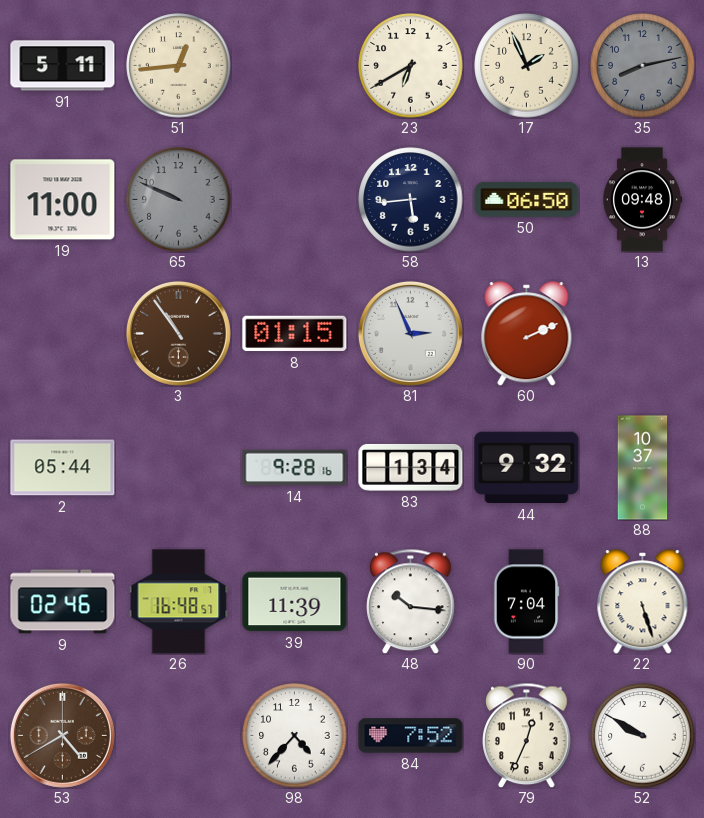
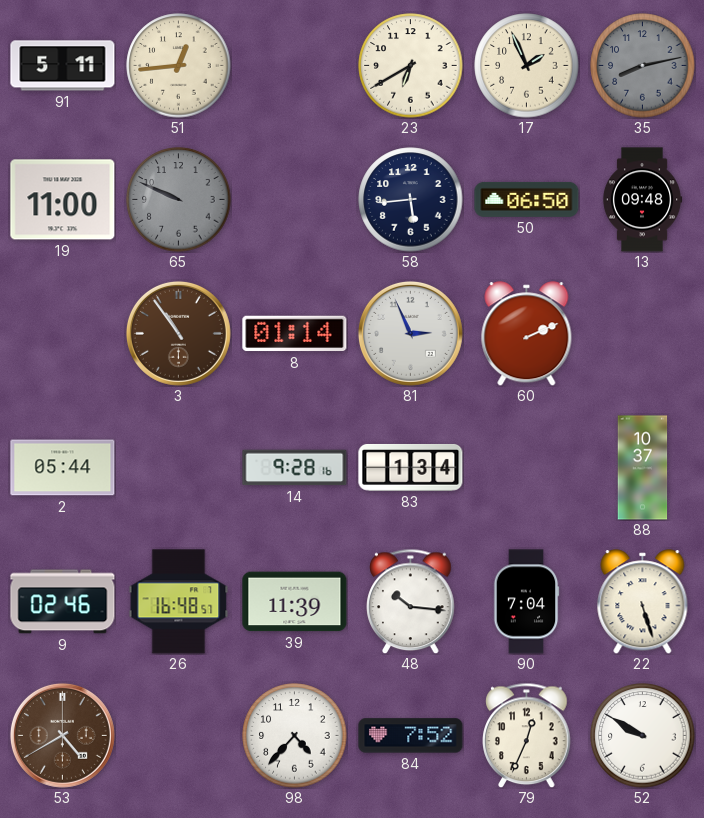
8: 01:15 -> 01:14
44: 9:32 -> none
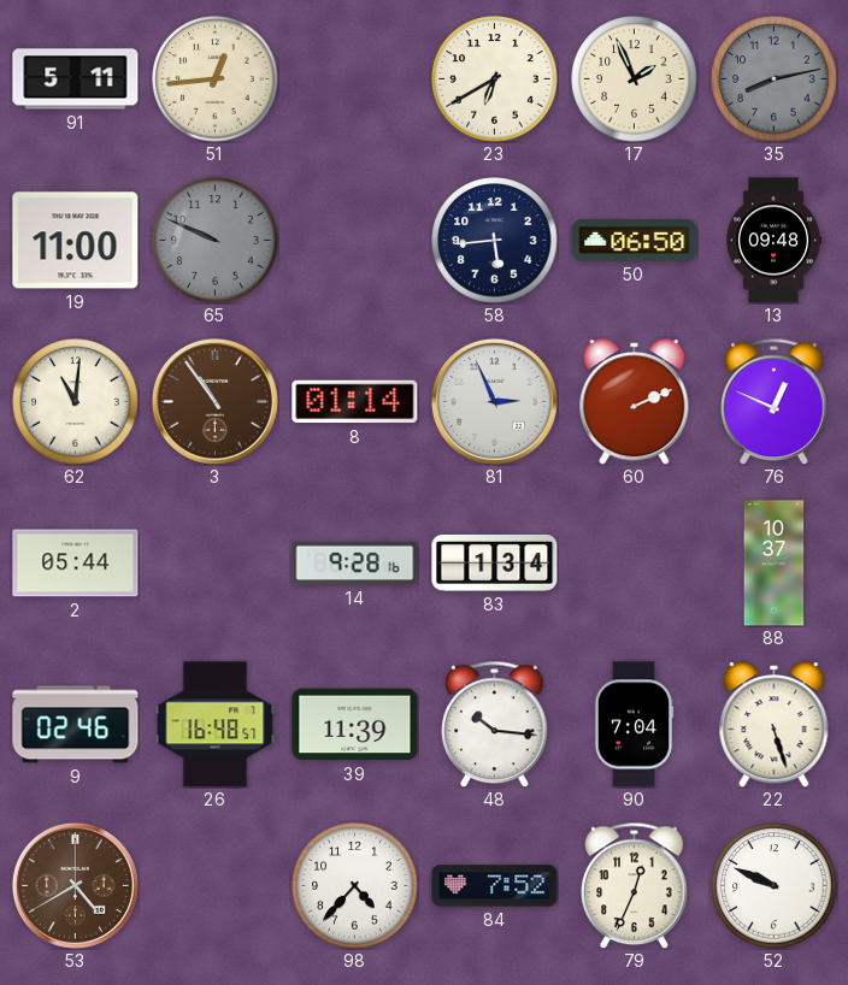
62: none -> 11:01
76: none -> 12:49
52: 9:50 -> 9:49
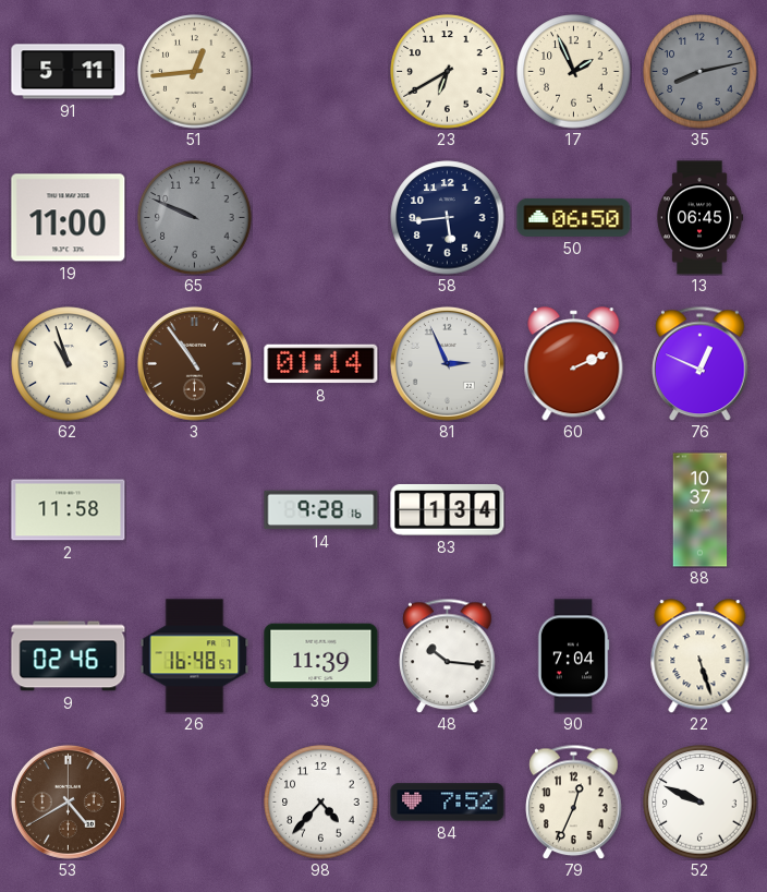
13: 09:48 -> 06:45
62: 11:01 -> 10:57
2: 05:44 -> 11:58
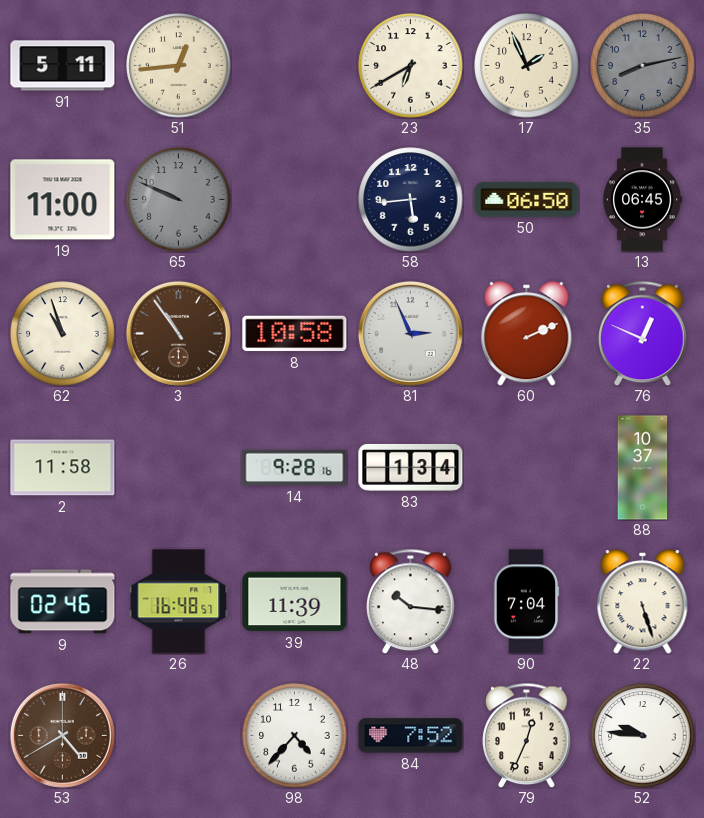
8: 01:14 -> 10:58
52: 9:49 -> 9:46
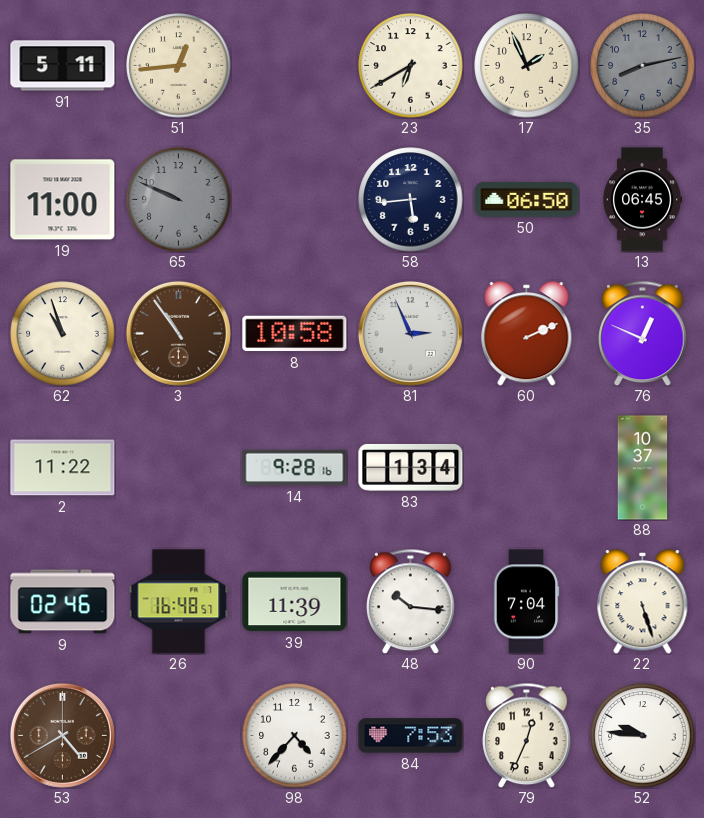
2: 11:58 -> 11:22
84: 7:52 -> 7:53
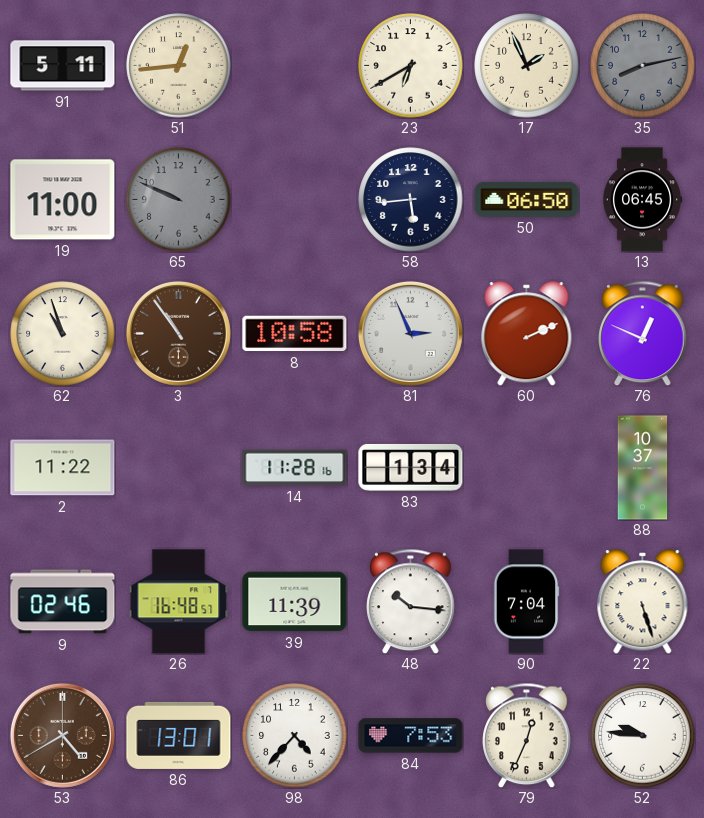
14: 9:28 -> 11:28
86: none -> 13:01
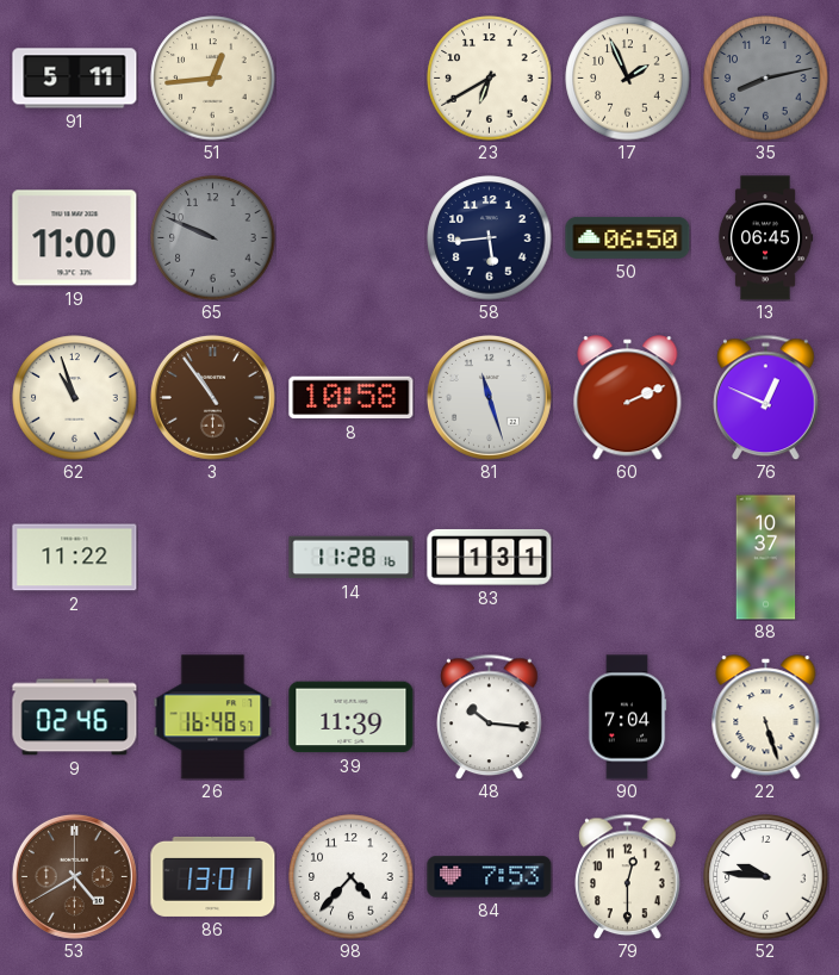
81: 2:56 -> 11:27
83: 1:34 -> 1:31
79: 12:34 -> 12:30
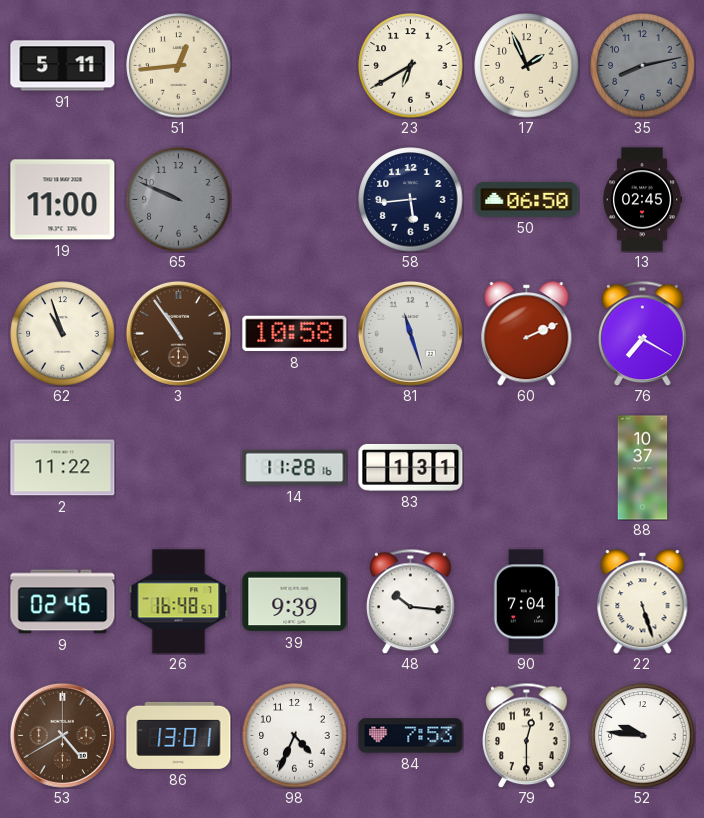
13: 06:45 -> 02:45
76: 12:49 -> 7:20
39: 11:39 -> 9:39
98: 4:37 -> 4:34
